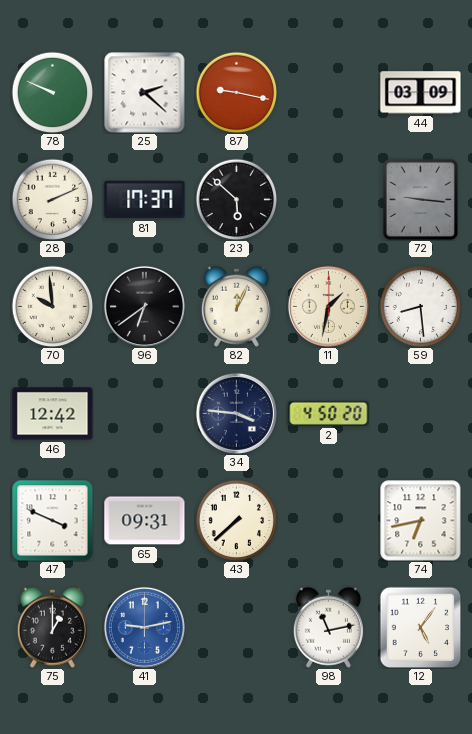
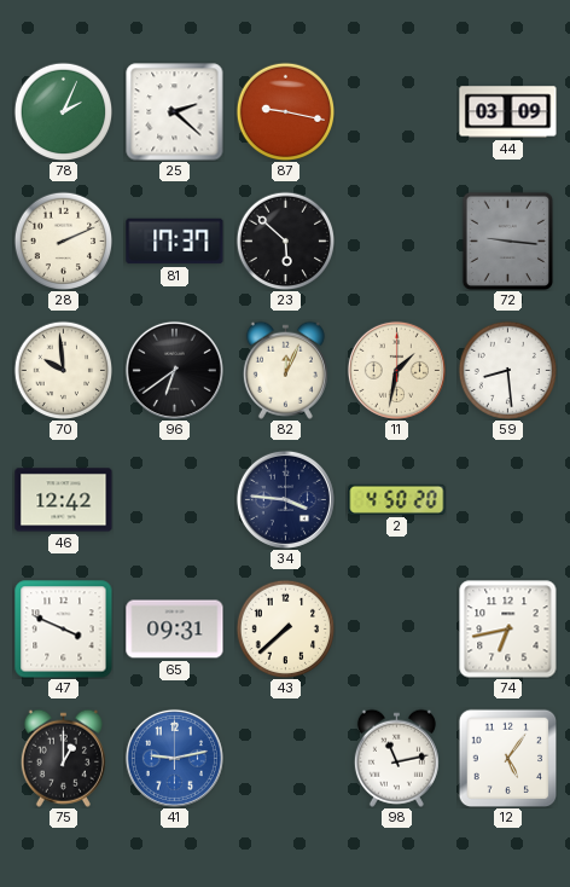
78: 9:49 -> 2:04
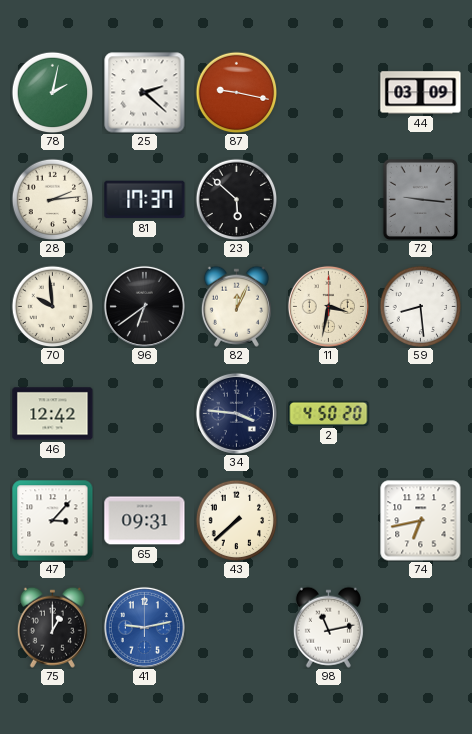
78: 2:04 -> 2:02
28: 2:11 -> 2:14
11: 1:32 -> 3:32
47: 3:49 -> 3:07
12: 5:06 -> none
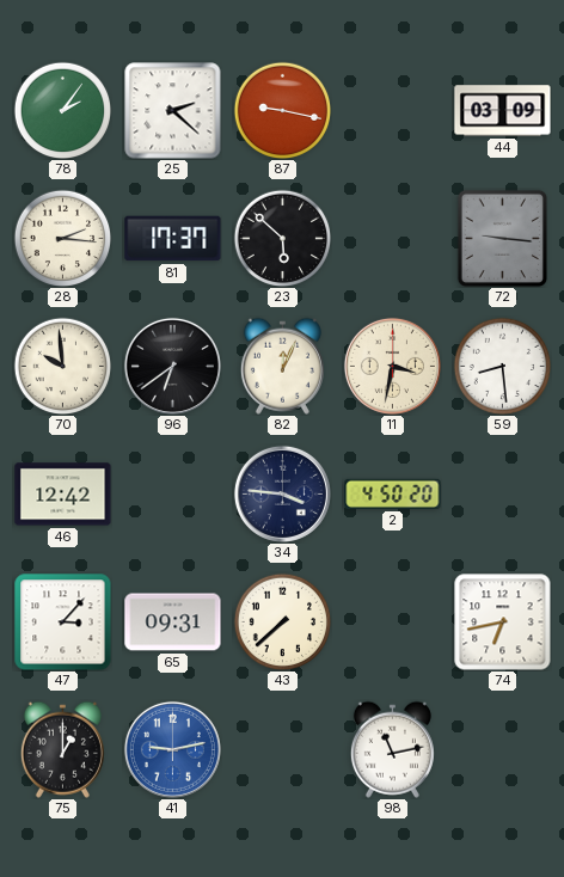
78: 2:02 -> 2:06
28: 2:14 -> 2:16
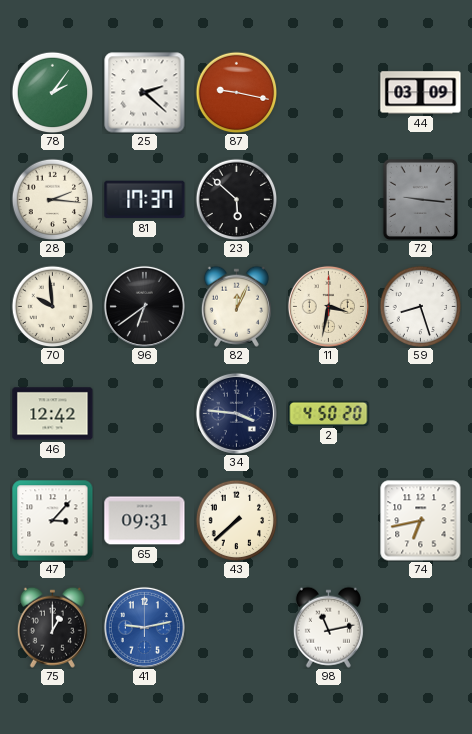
59: 8:29 -> 8:27
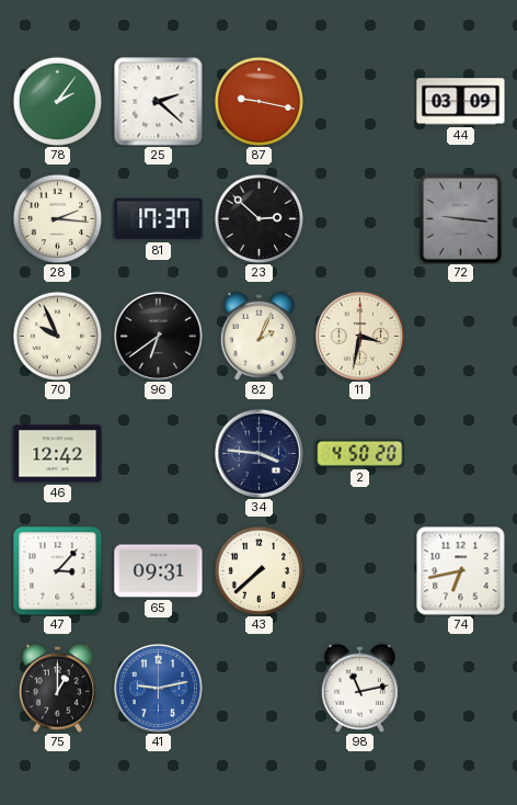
23: 5:52 -> 2:52
70: 9:59 -> 9:56
82: 12:04 -> 2:04
59: 8:27 -> none
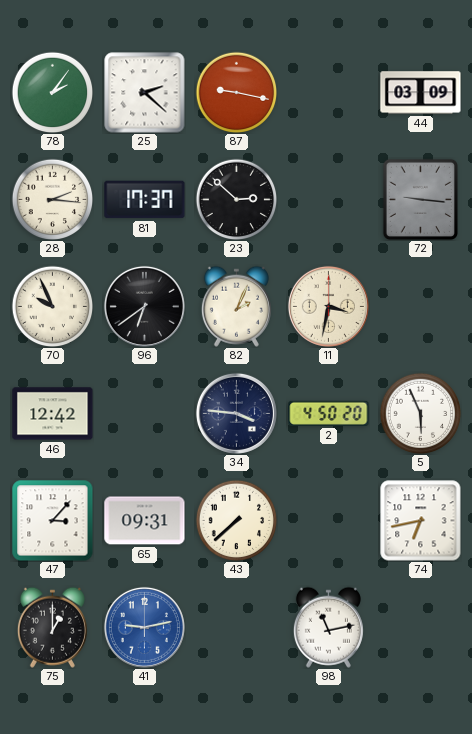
5: none -> 5:56
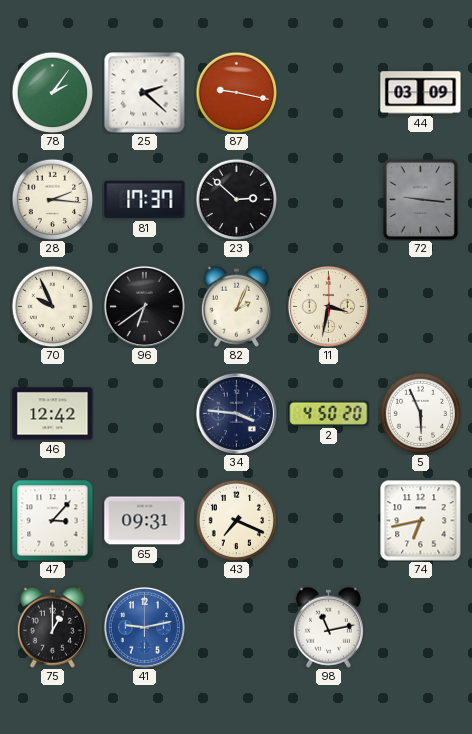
43: 7:38 -> 7:19
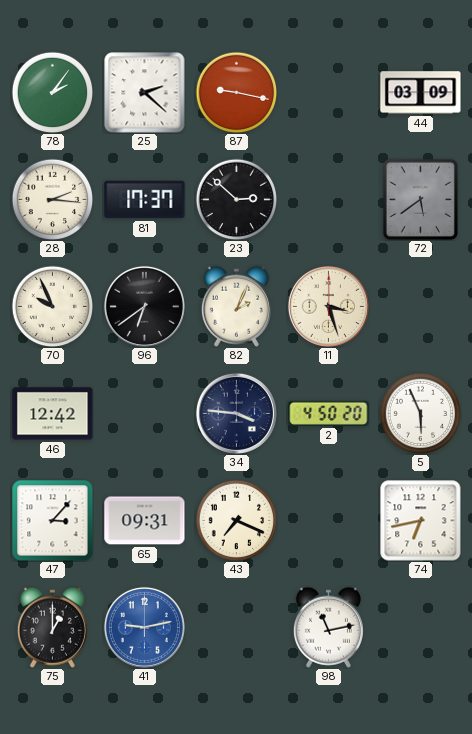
72: 9:16 -> 5:39
11: 3:32 -> 3:27
